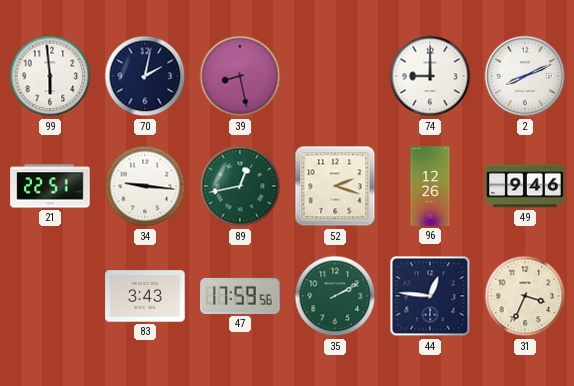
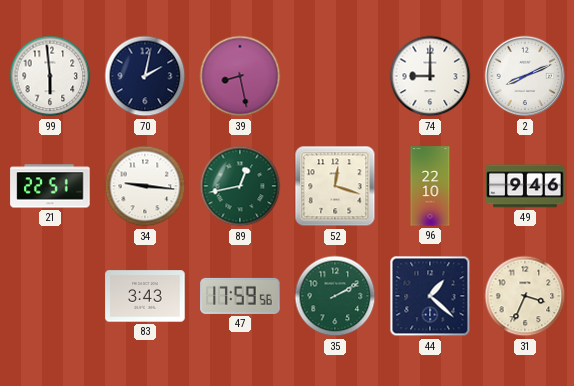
52: 2:18 -> 12:18
96: 12:26 -> 22:10
44: 12:46 -> 1:22
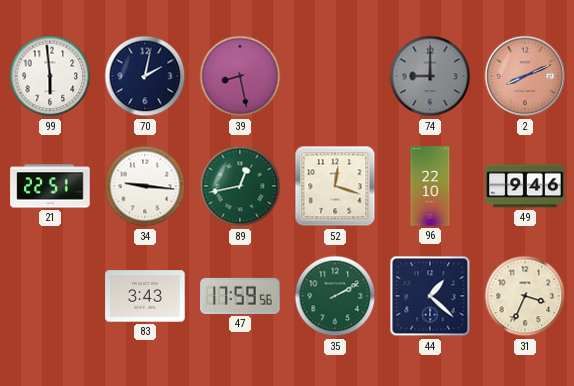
74 dial: white -> grey
2 dial: white -> salmon
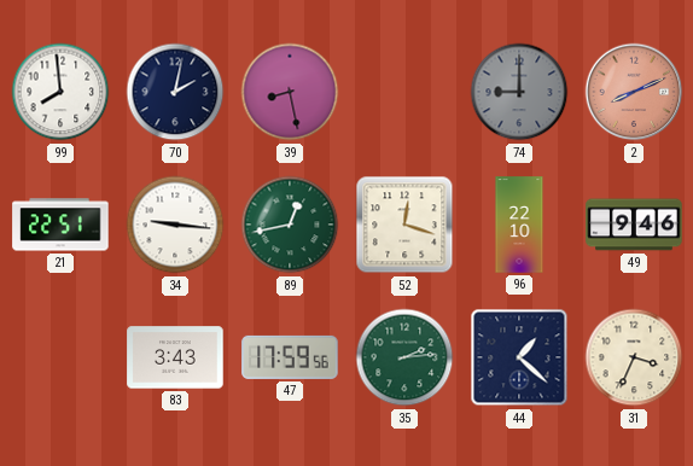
99: 5:59 -> 7:59
35: 2:10 -> 2:14
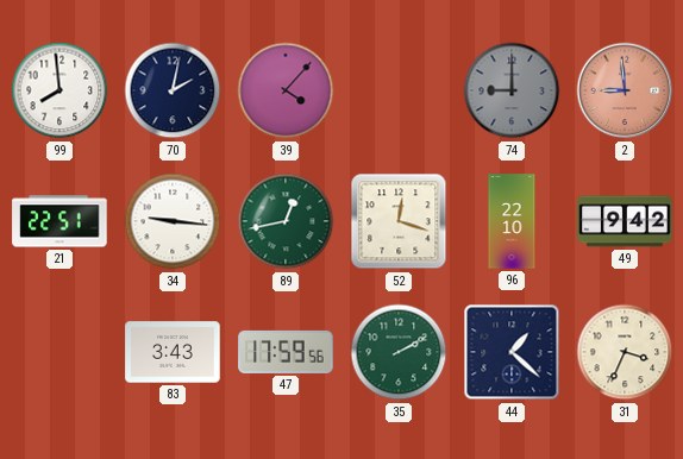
39: 8:28 -> 4:07
2: 8:11 -> 8:59
49: 9:46 -> 9:42
35: 2:14 -> 2:10
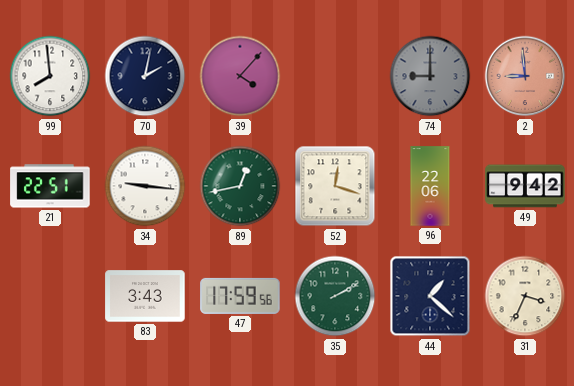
96: 22:10 -> 22:06
